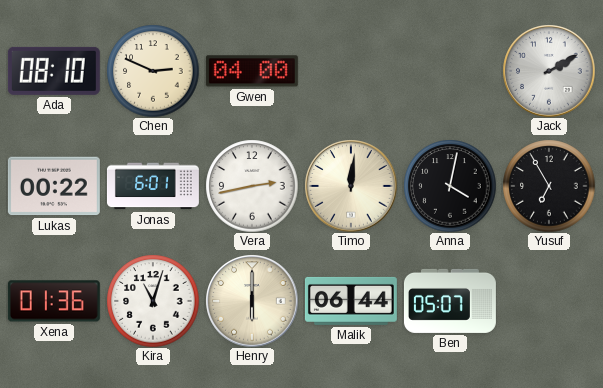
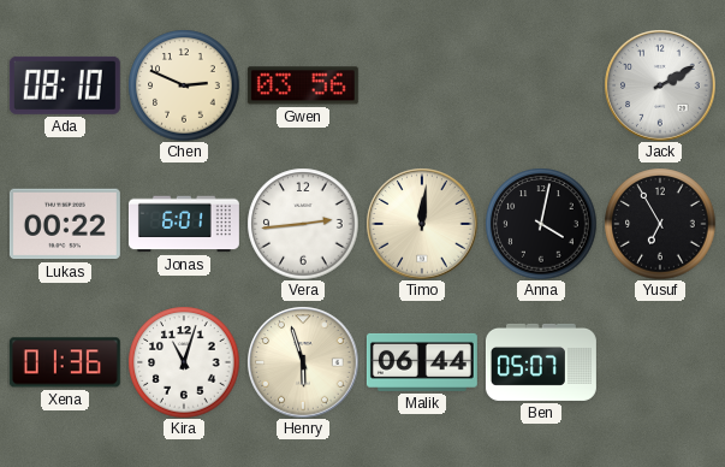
Gwen: 04:00 -> 03:56
Vera: 2:43 -> 2:44
Henry: 6:00 -> 5:57
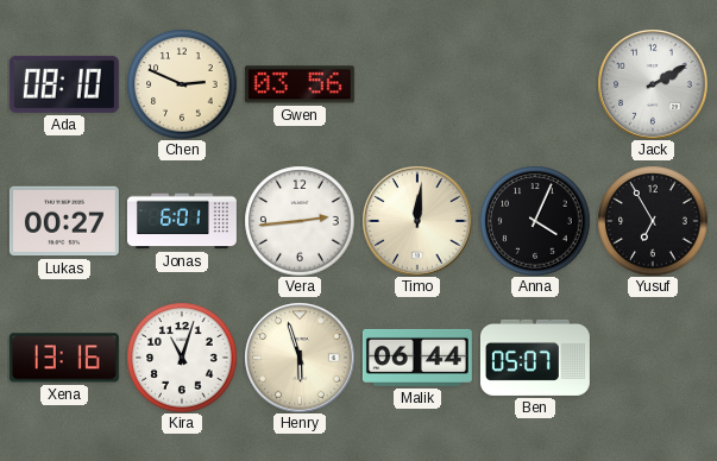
Lukas: 00:22 -> 00:27
Anna: 4:02 -> 4:04
Xena: 01:36 -> 13:16
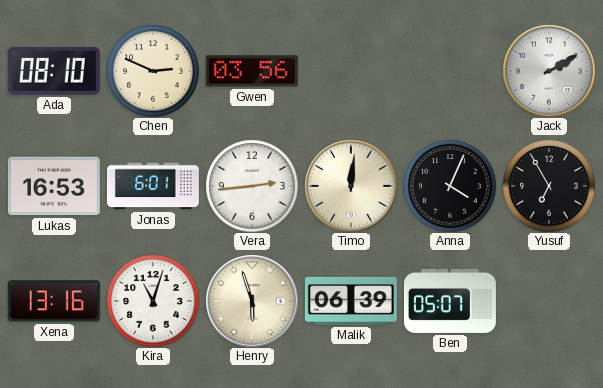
Lukas: 00:27 -> 16:53
Malik: 06:44 -> 06:39
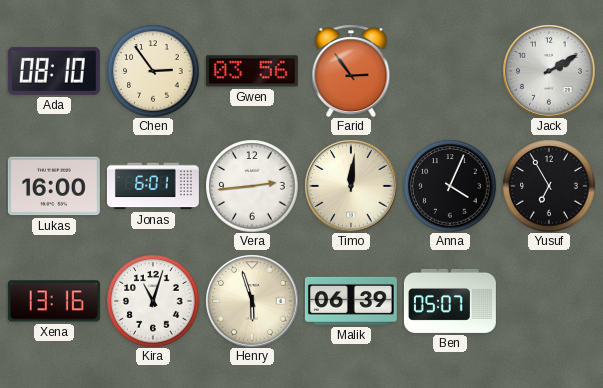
Chen: 2:49 -> 2:54
Farid: none -> 2:54
Lukas: 16:53 -> 16:00
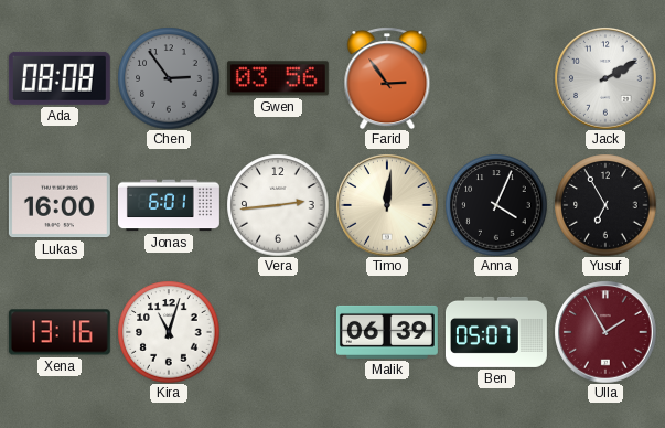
Ada: 08:10 -> 08:08
Chen dial: cream -> grey
Henry: 5:57 -> none
Ulla: none -> 1:55
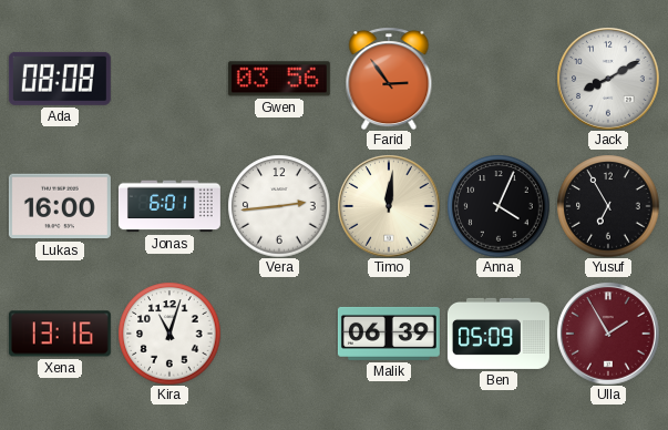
Chen: 2:54 -> none
Jack: 2:10 -> 8:10
Ben: 05:07 -> 05:09
